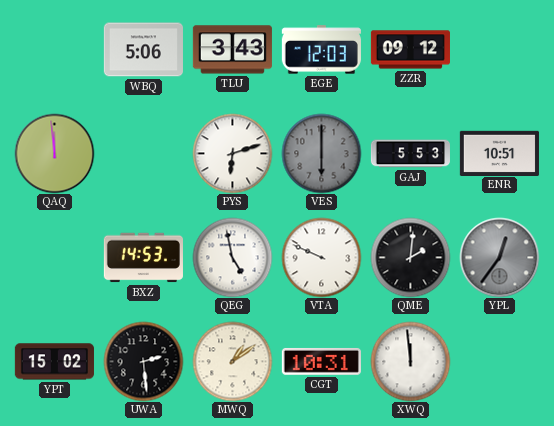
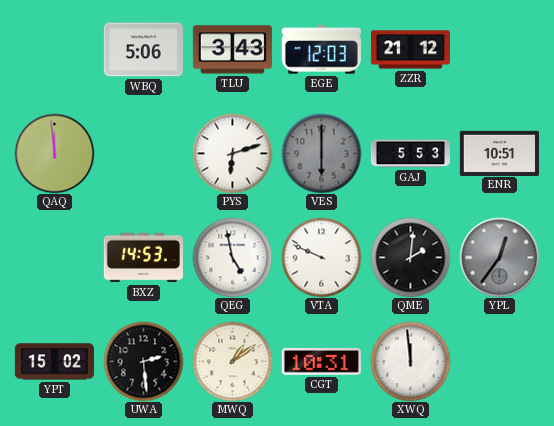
ZZR: 09:12 -> 21:12
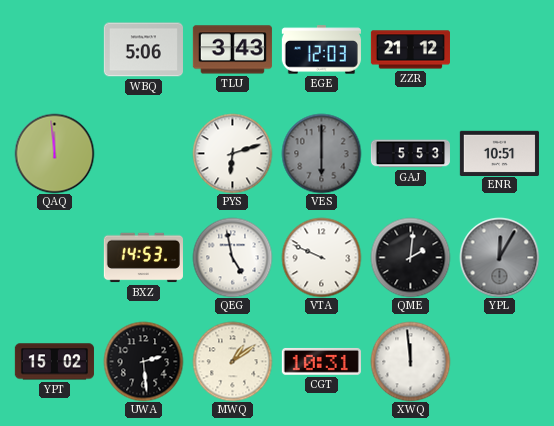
YPL: 12:36 -> 12:05
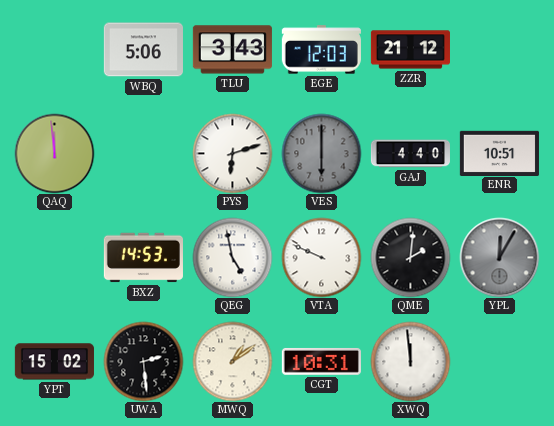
GAJ: 5:53 -> 4:40
